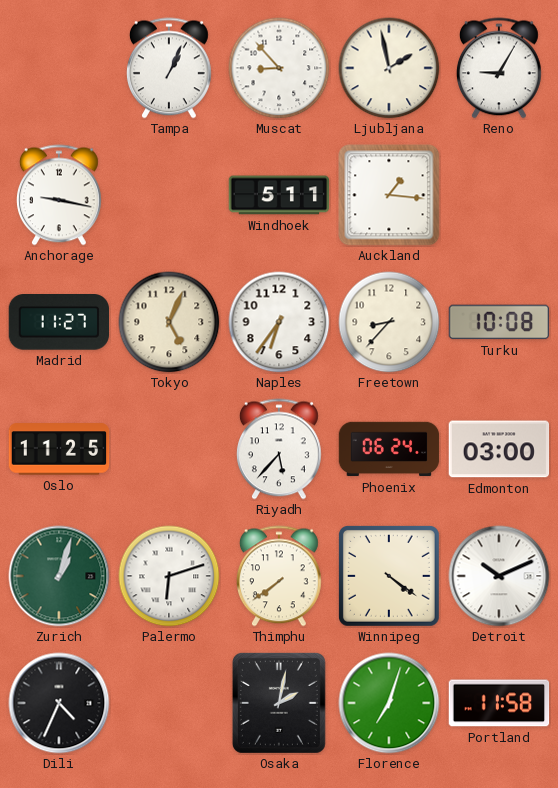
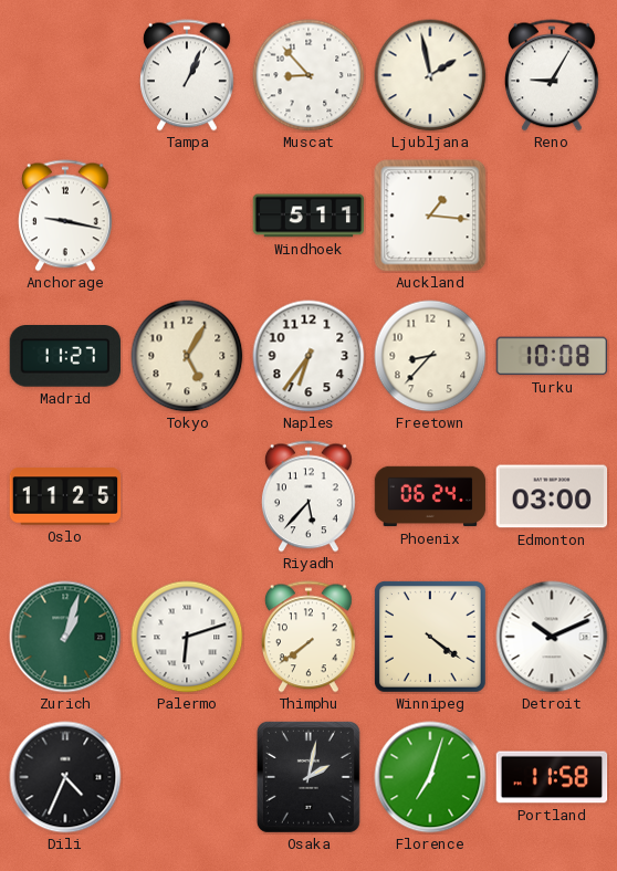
Tokyo: 5:04 -> 5:05
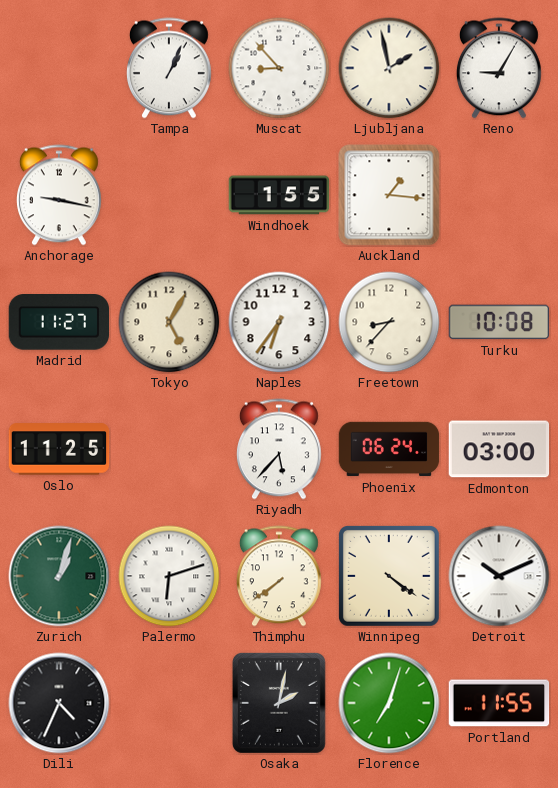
Windhoek: 5:11 -> 1:55
Portland: 11:58 -> 11:55
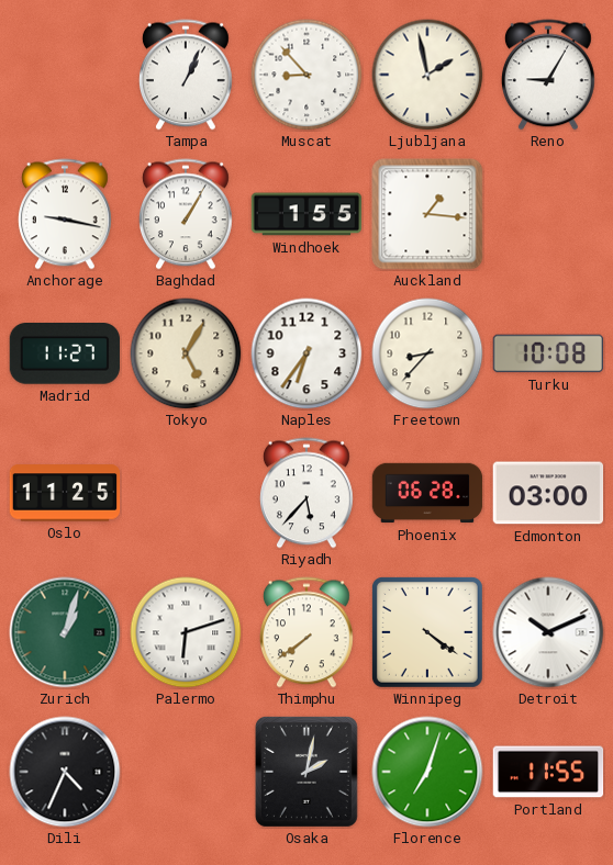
Baghdad: none -> 1:05
Phoenix: 06:24 -> 06:28
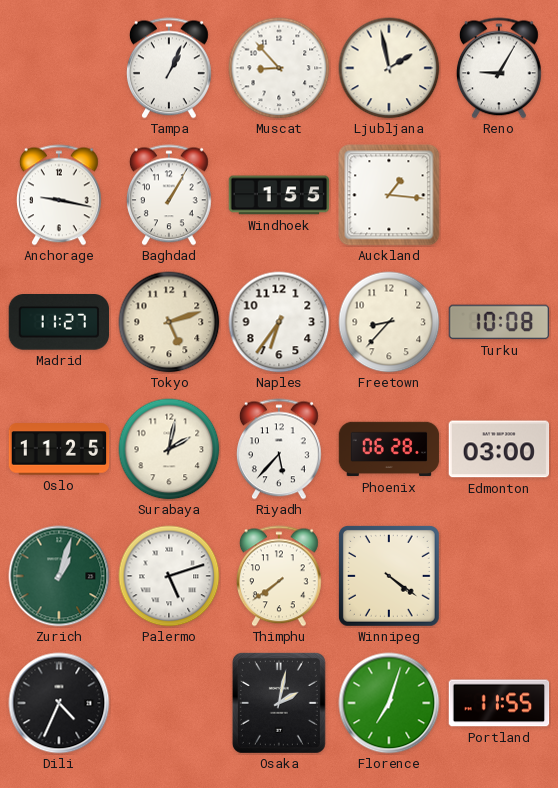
Tokyo: 5:05 -> 5:12
Surabaya: none -> 2:02
Palermo: 6:12 -> 5:12
Detroit: 10:11 -> none
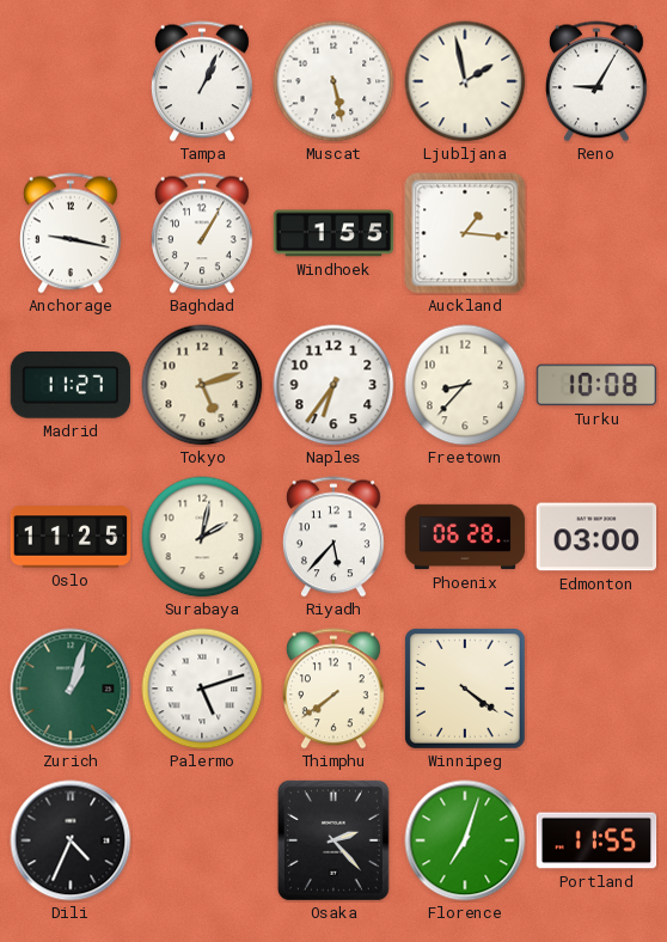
Muscat: 8:53 -> 5:28
Osaka: 2:02 -> 2:23
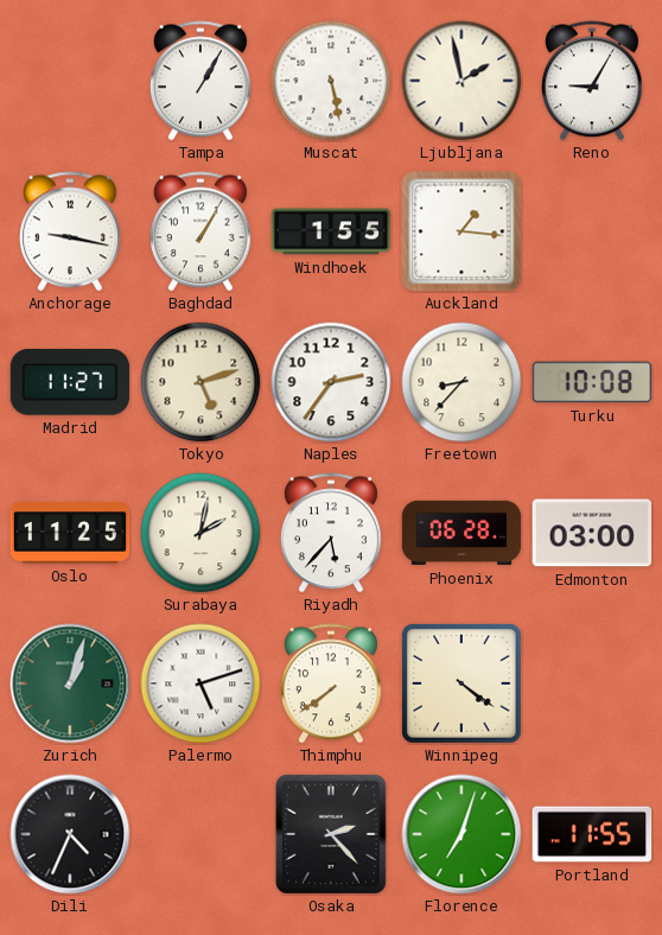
Tampa: 1:04 -> 1:05
Naples: 6:36 -> 2:36
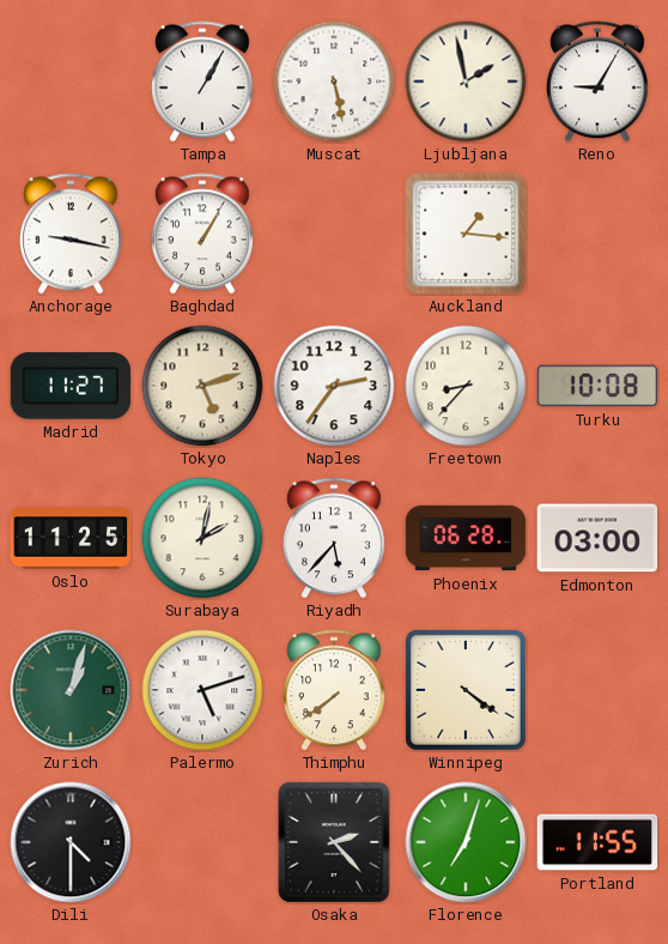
Windhoek: 1:55 -> none
Dili: 4:34 -> 4:30
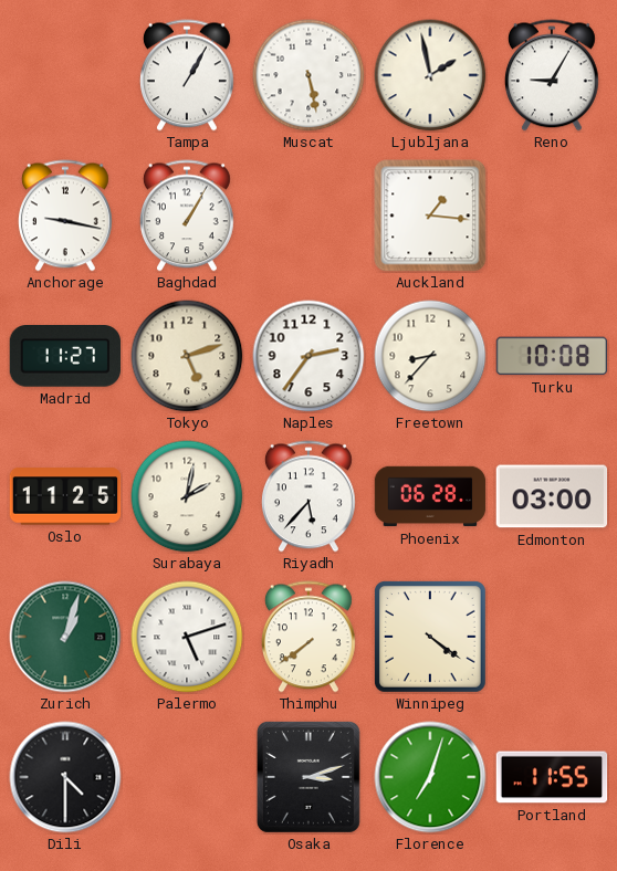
Osaka: 2:23 -> 3:12
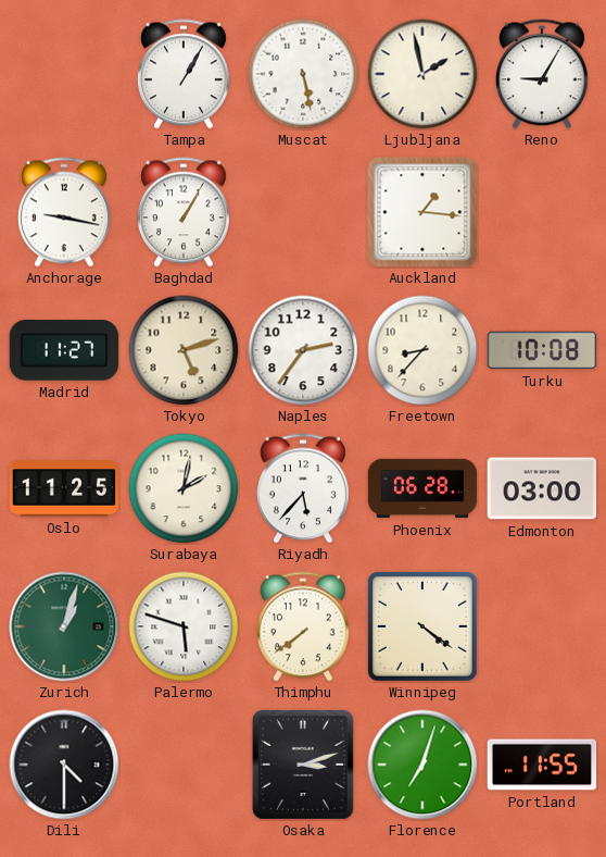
Palermo: 5:12 -> 5:48
